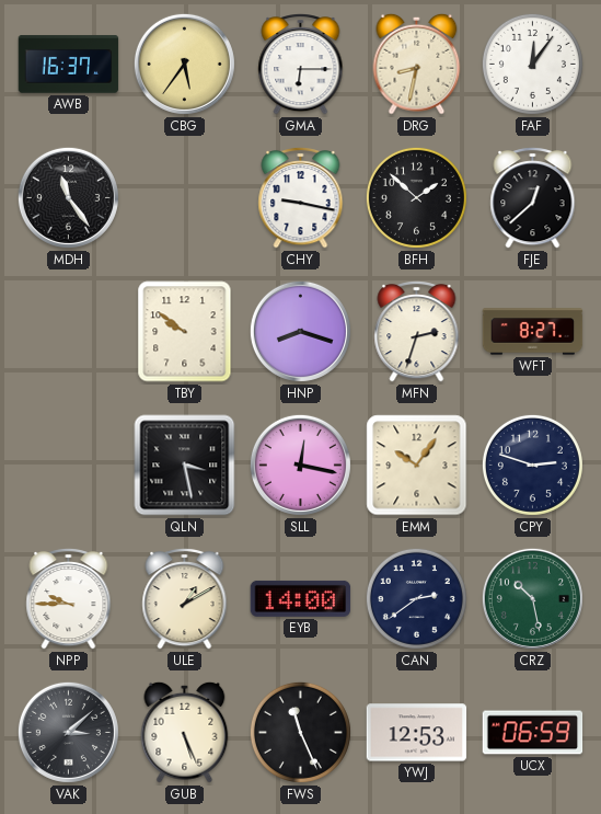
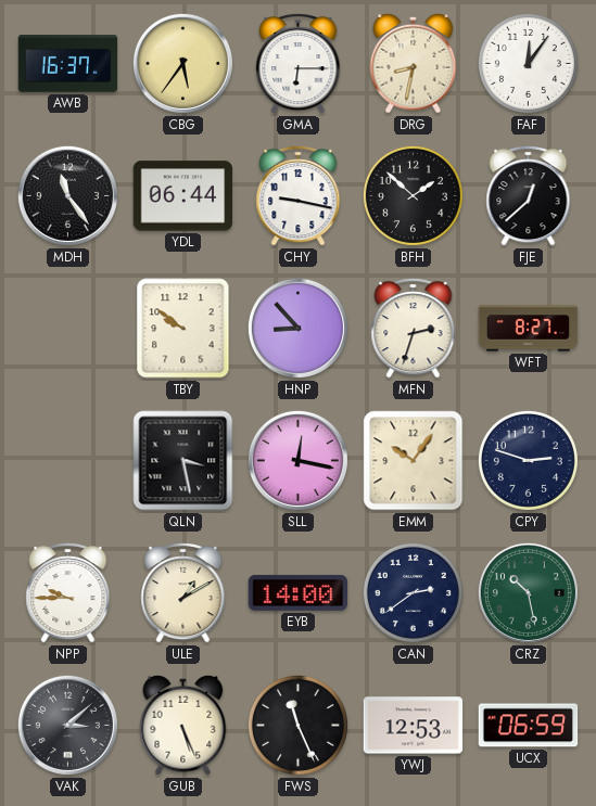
YDL: none -> 06:44
HNP: 8:18 -> 8:53
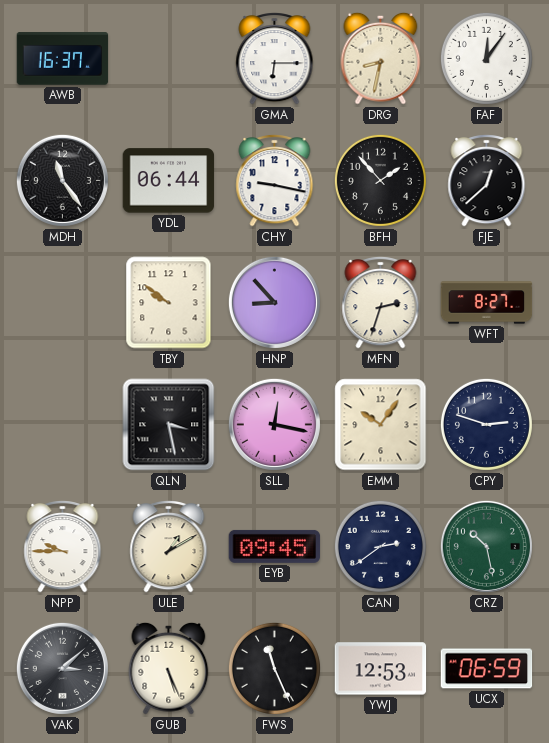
CBG: 5:36 -> none
BFH: 1:52 -> 1:53
EYB: 14:00 -> 09:45
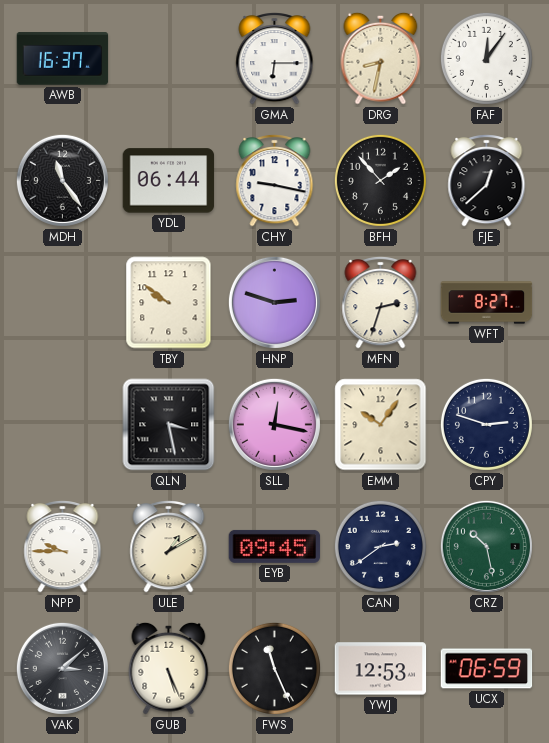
HNP: 8:53 -> 2:48
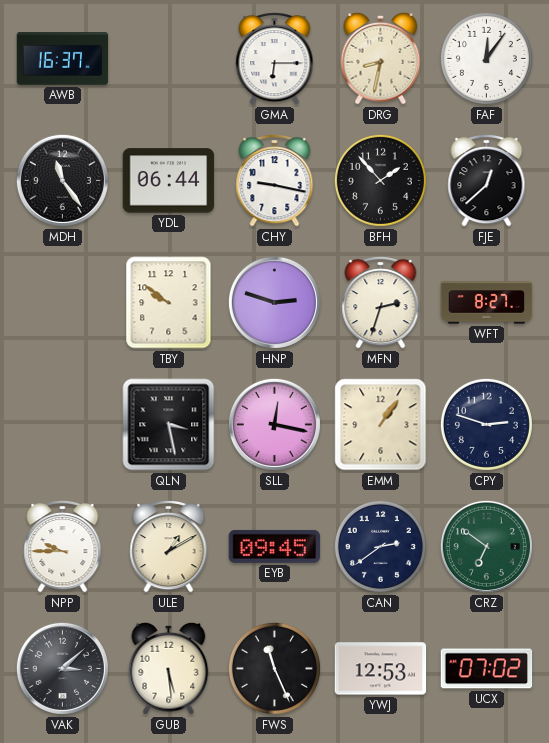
EMM: 10:06 -> 1:06
CRZ: 10:28 -> 6:51
GUB: 5:26 -> 5:29
UCX: 06:59 -> 07:02
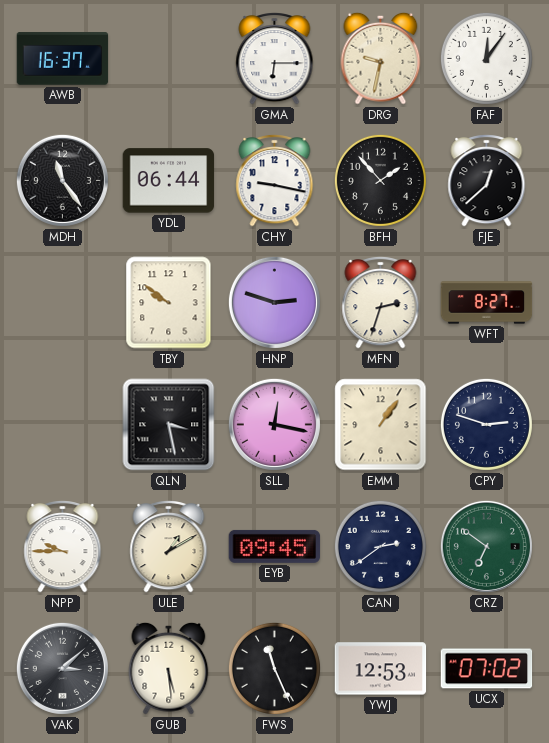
DRG: 8:32 -> 9:32
